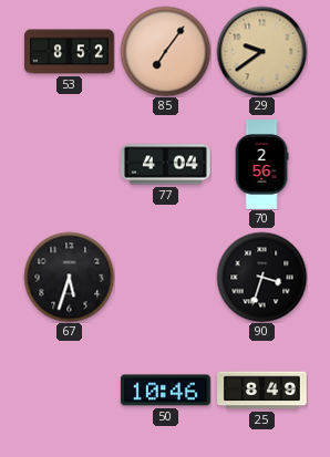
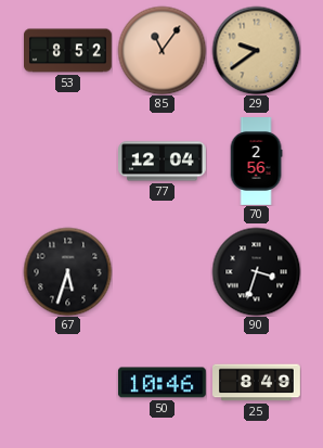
85: 7:06 -> 11:06
77: 4:04 -> 12:04
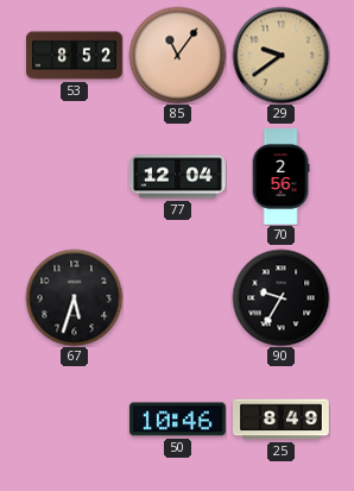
90: 3:33 -> 9:35
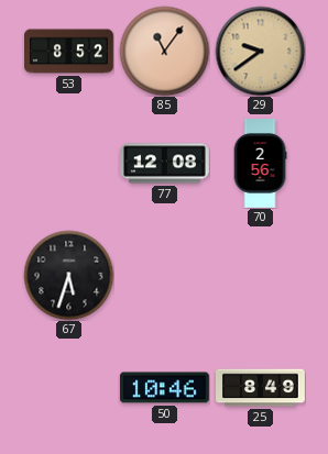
77: 12:04 -> 12:08
90: 9:35 -> none
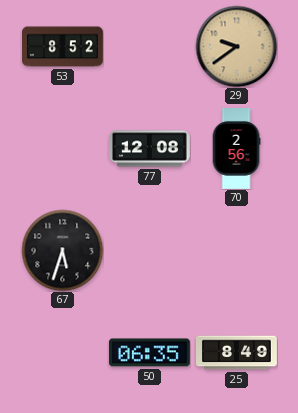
85: 11:06 -> none
50: 10:46 -> 06:35
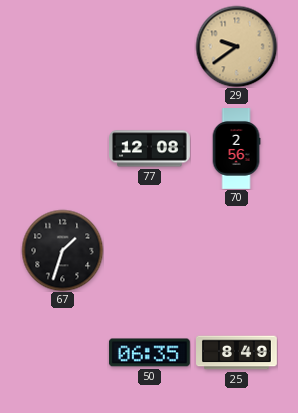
53: 8:52 -> none
67: 5:33 -> 1:33
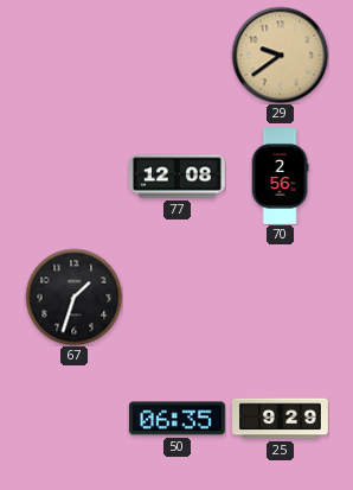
25: 8:49 -> 9:29
